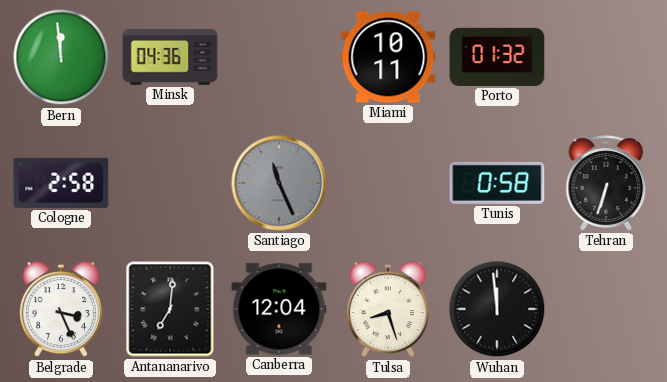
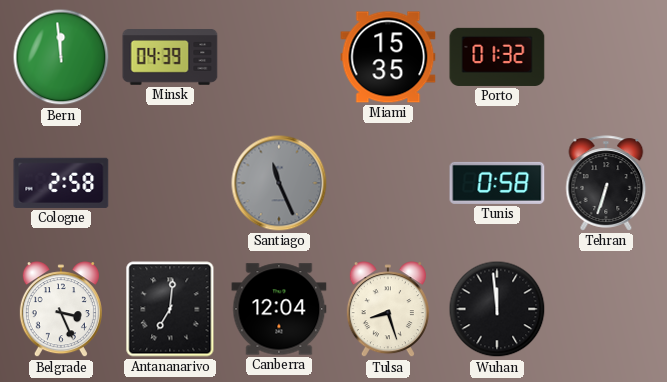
Minsk: 04:36 -> 04:39
Miami: 10:11 -> 15:35
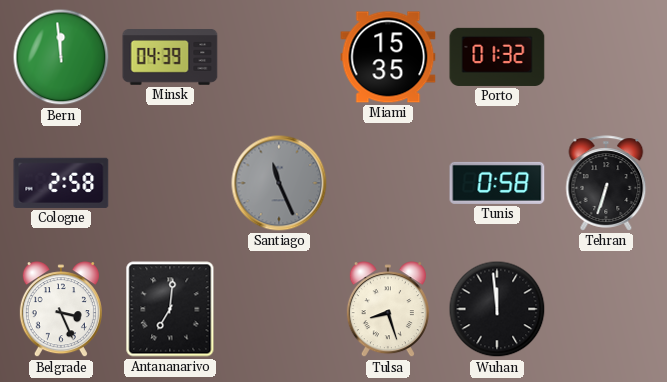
Canberra: 12:04 -> none
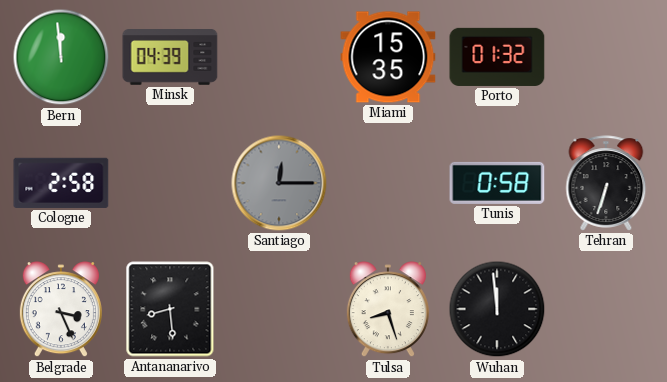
Santiago: 11:26 -> 12:15
Antananarivo: 7:01 -> 8:29
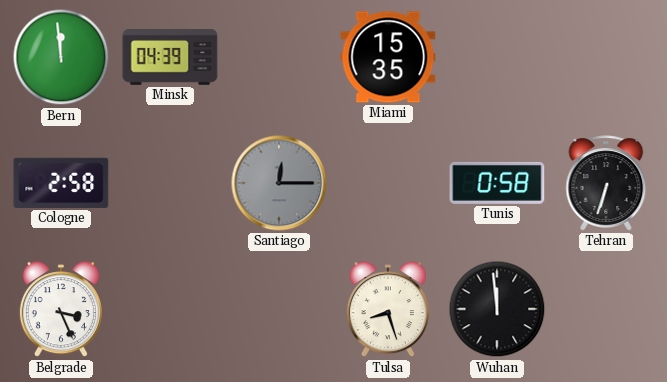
Porto: 01:32 -> none
Antananarivo: 8:29 -> none
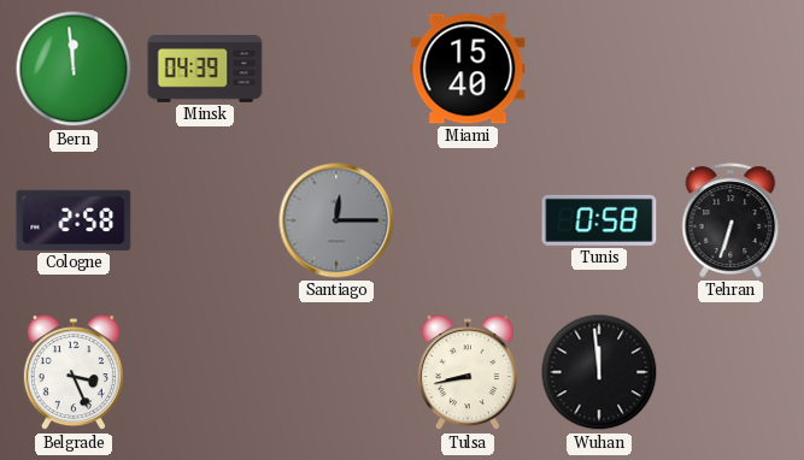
Miami: 15:35 -> 15:40
Tulsa: 8:27 -> 8:43
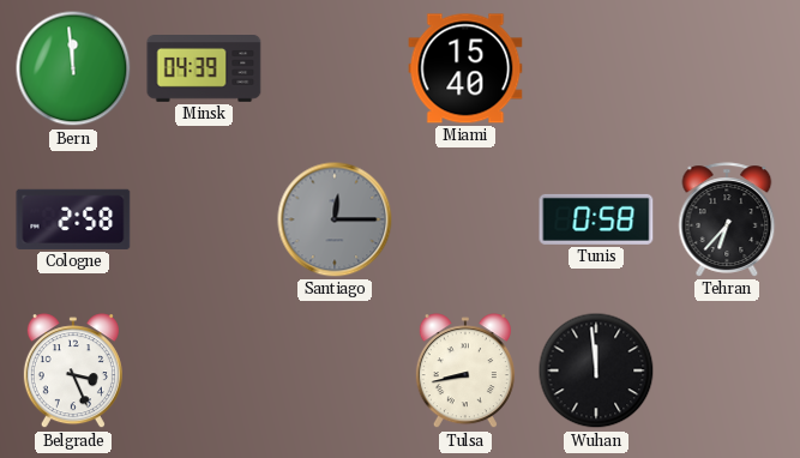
Tehran: 6:33 -> 6:37
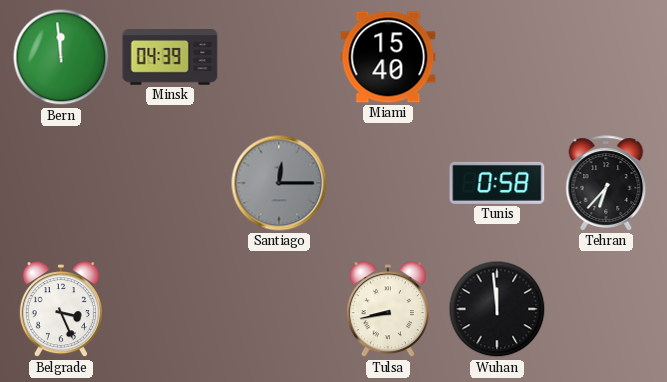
Cologne: 2:58 -> none
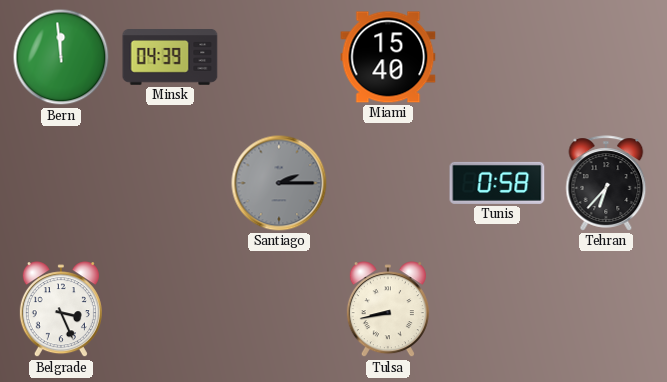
Santiago: 12:15 -> 2:15
Wuhan: 11:59 -> none
